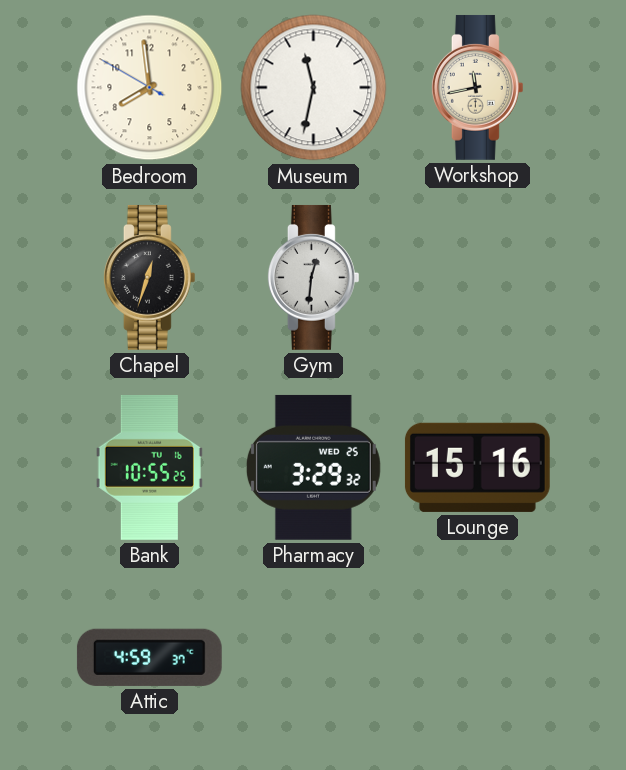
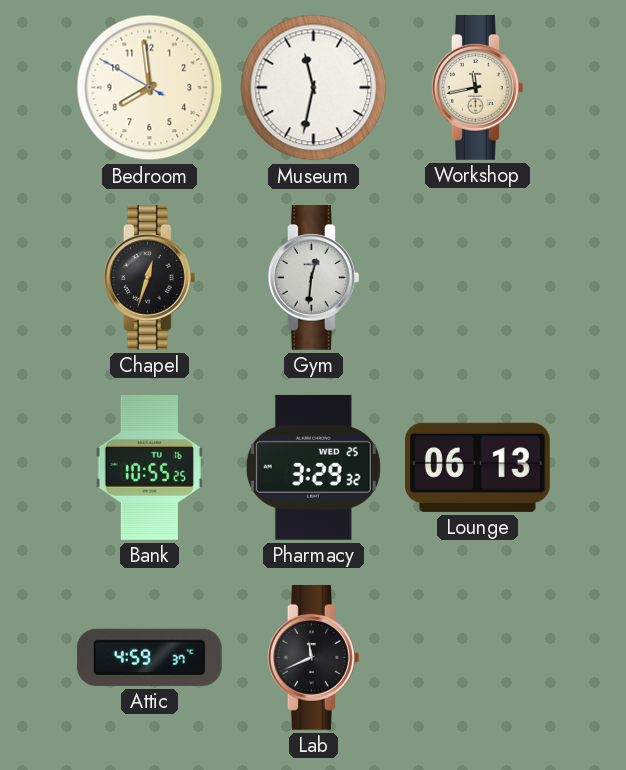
Lounge: 15:16 -> 06:13
Lab: none -> 11:41
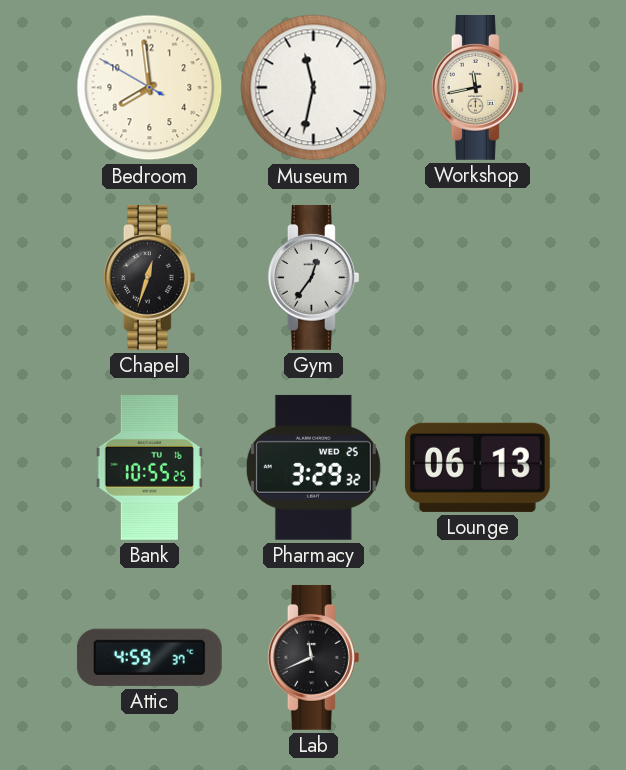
Gym: 12:31 -> 12:36
